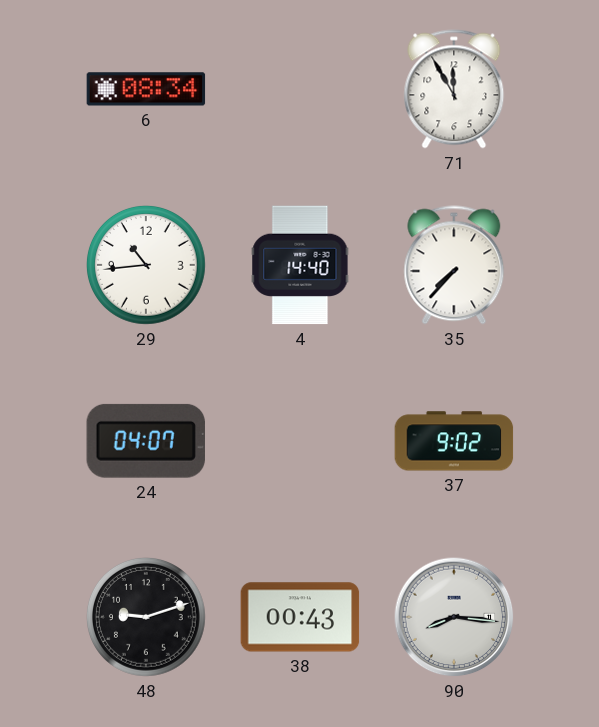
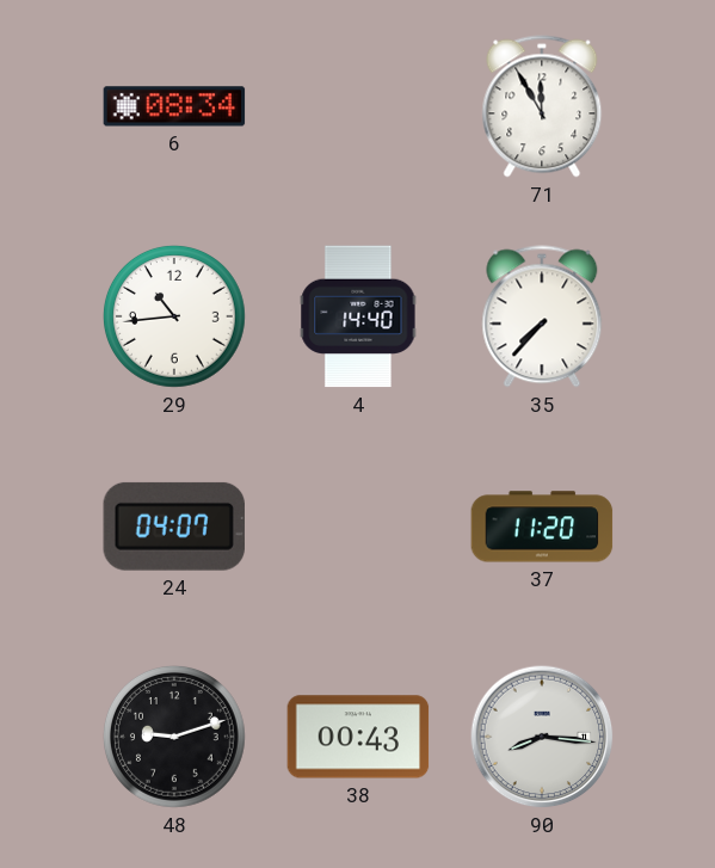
37: 9:02 -> 11:20
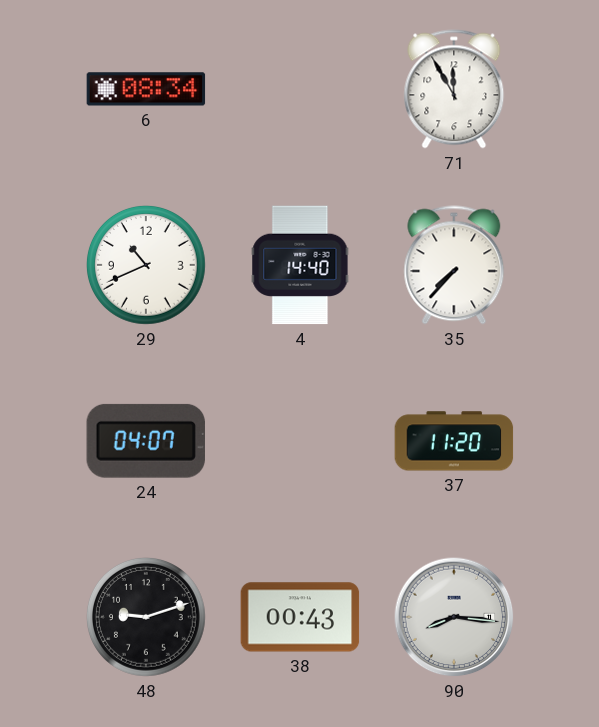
29: 10:44 -> 10:41
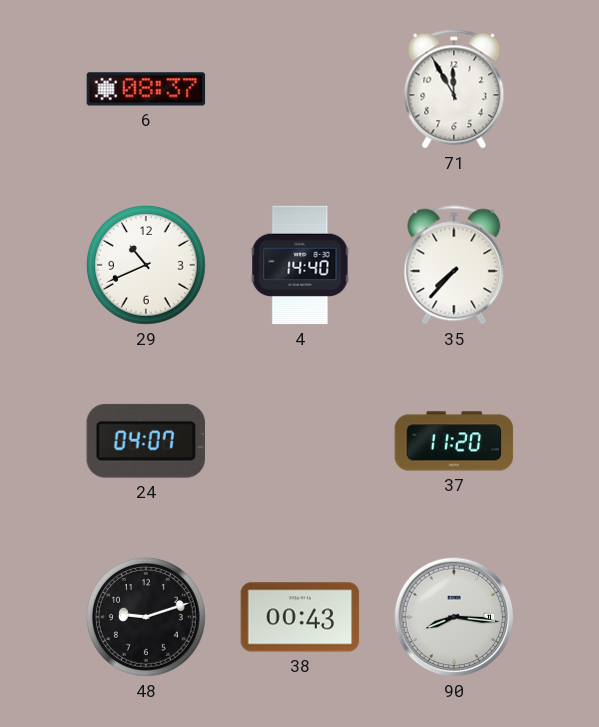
6: 08:34 -> 08:37
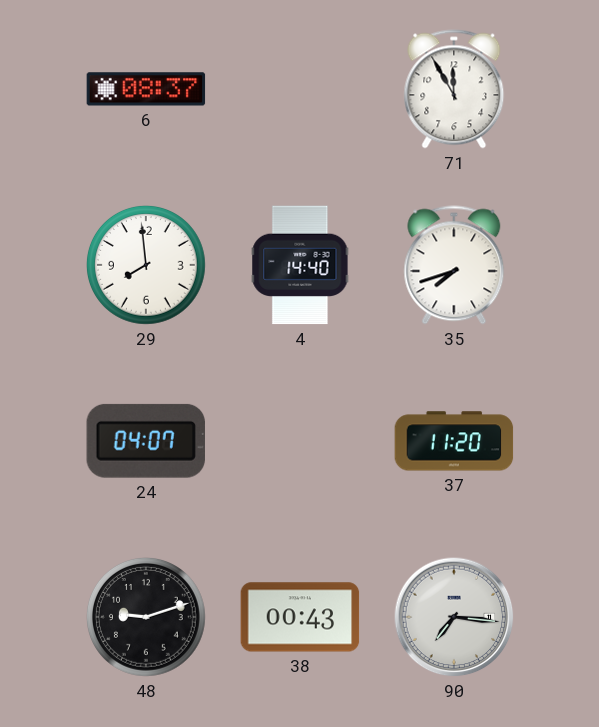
29: 10:41 -> 7:59
35: 7:37 -> 7:42
90: 8:16 -> 7:16
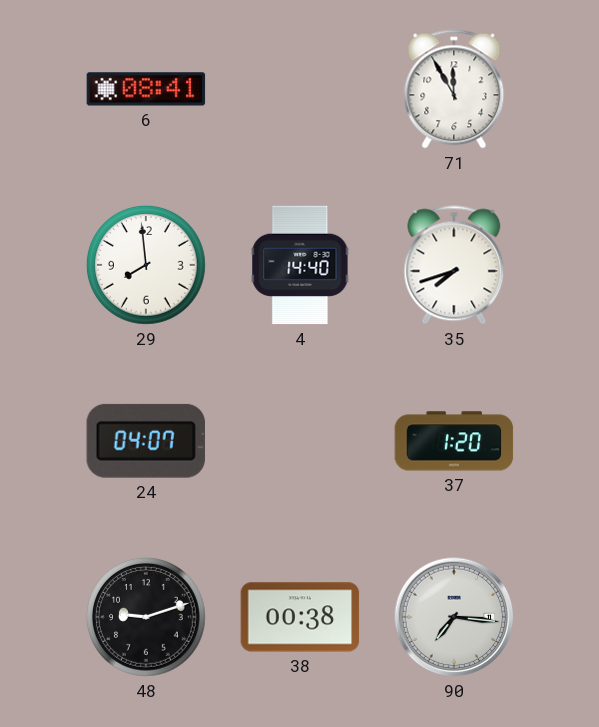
6: 08:37 -> 08:41
37: 11:20 -> 1:20
38: 00:43 -> 00:38
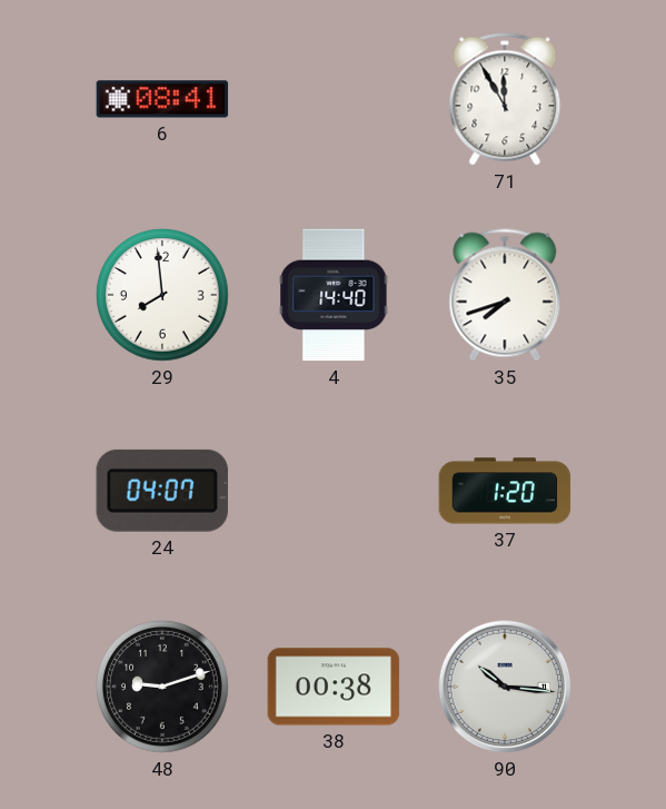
90: 7:16 -> 10:16
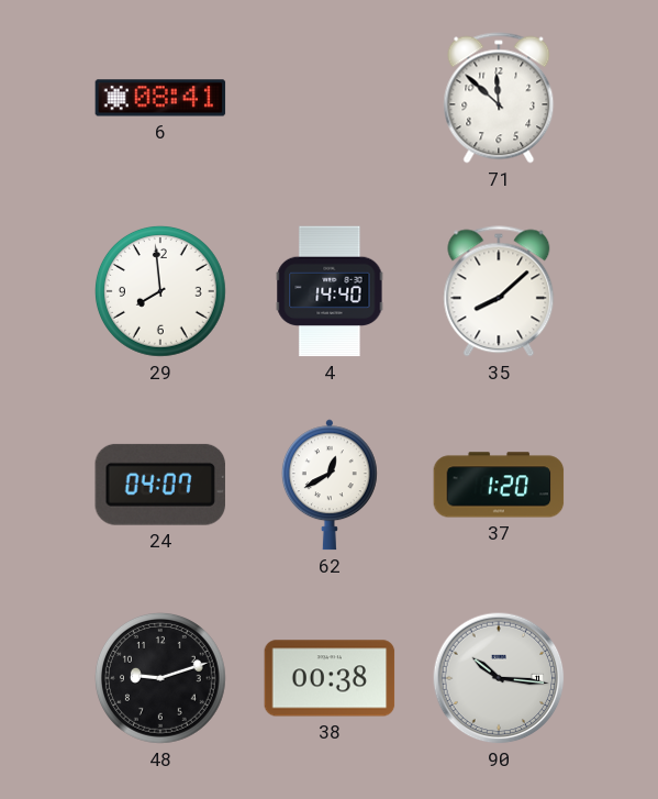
71: 11:55 -> 11:52
35: 7:42 -> 8:08
62: none -> 12:40
